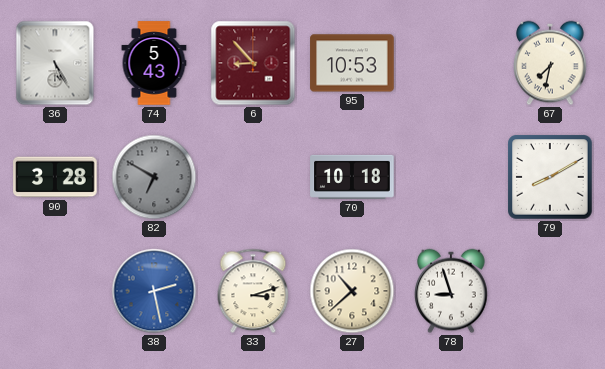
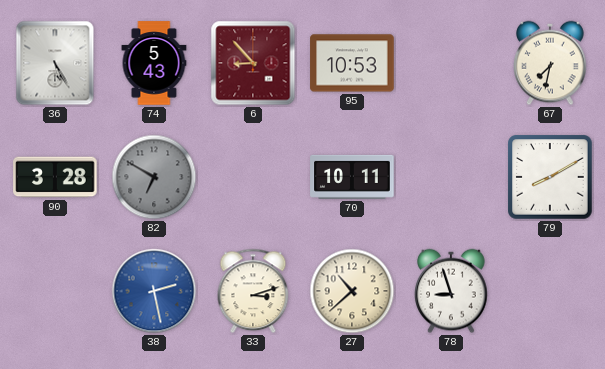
70: 10:18 -> 10:11
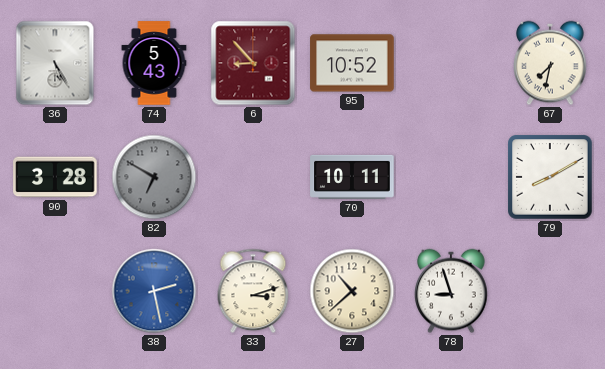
95: 10:53 -> 10:52
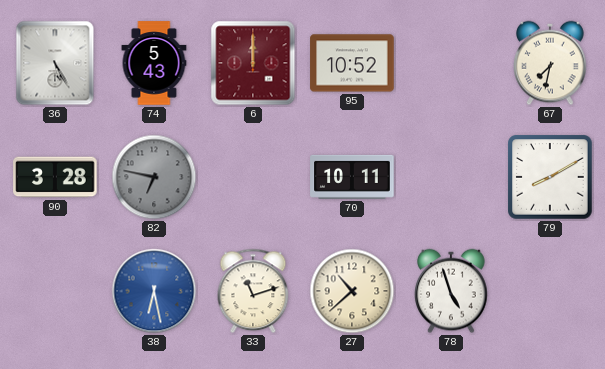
6: 8:53 -> 12:00
82: 6:50 -> 6:47
38: 2:28 -> 6:28
33: 3:12 -> 11:12
78: 8:57 -> 4:57
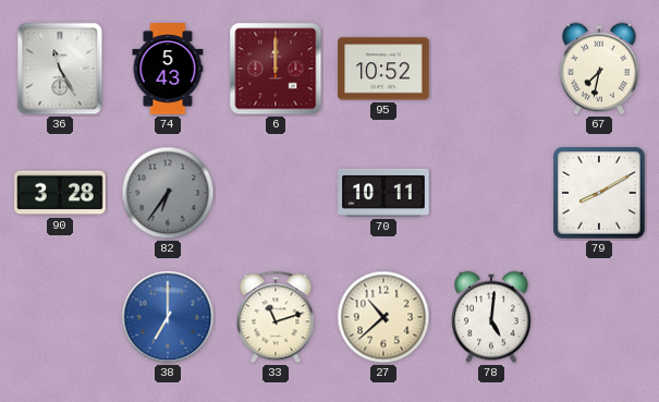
36: 5:25 -> 11:25
82: 6:47 -> 6:36
38: 6:28 -> 7:00
78: 4:57 -> 5:01
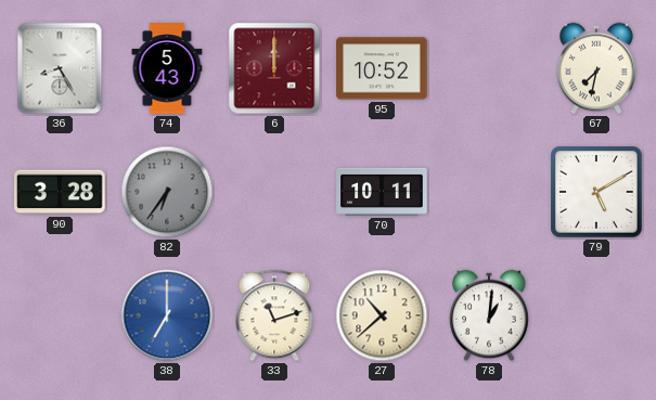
36: 11:25 -> 8:25
79: 8:10 -> 5:10
78: 5:01 -> 1:01
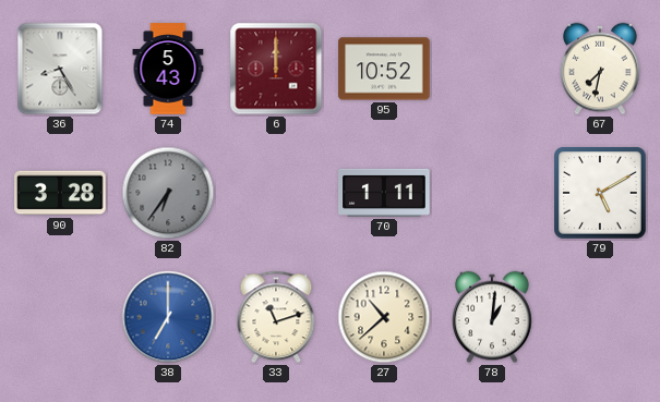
70: 10:11 -> 1:11
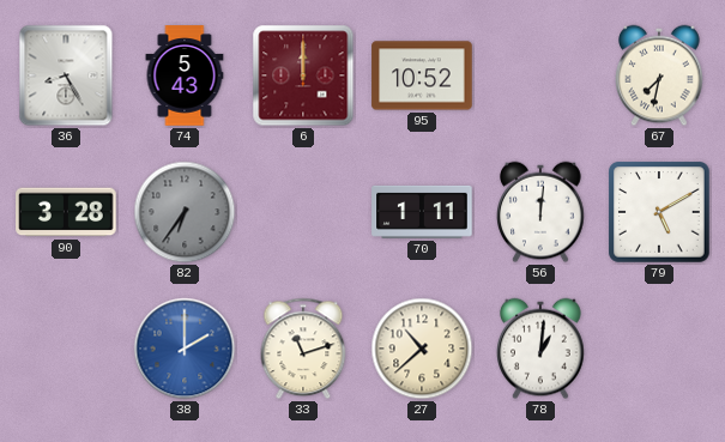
56: none -> 12:01
38: 7:00 -> 2:00
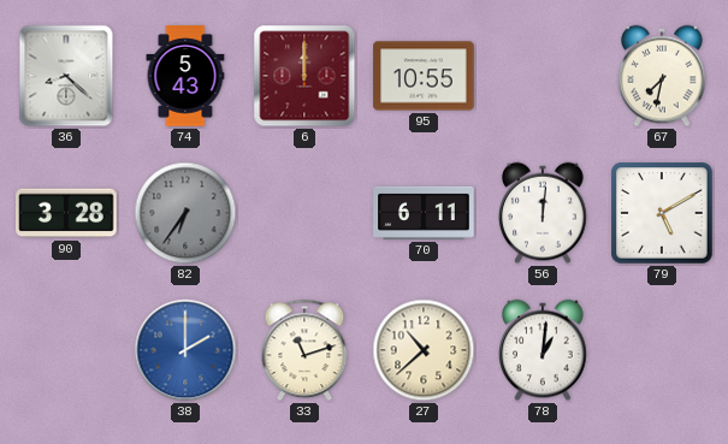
36: 8:25 -> 8:22
95: 10:52 -> 10:55
70: 1:11 -> 6:11
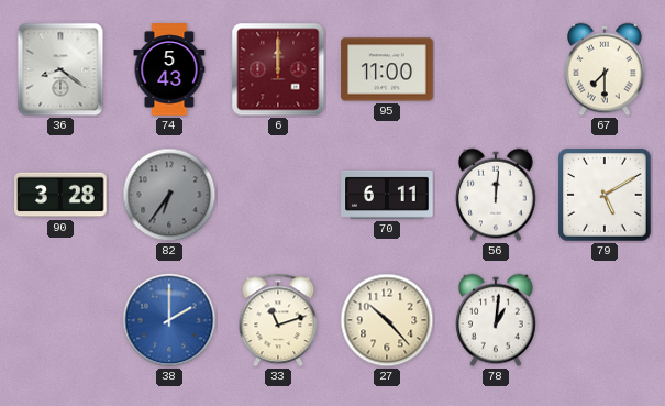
36: 8:22 -> 8:21
95: 10:55 -> 11:00
67: 7:32 -> 7:30
27: 10:38 -> 10:23
